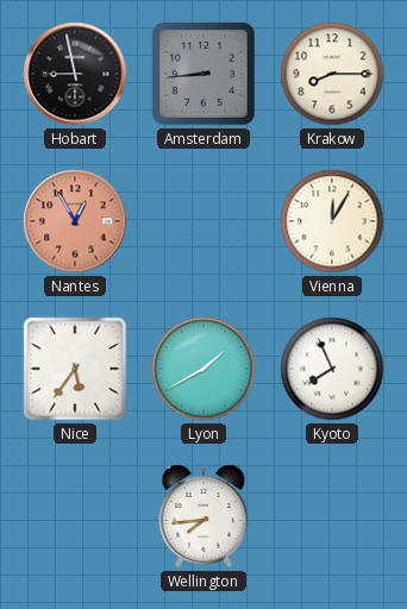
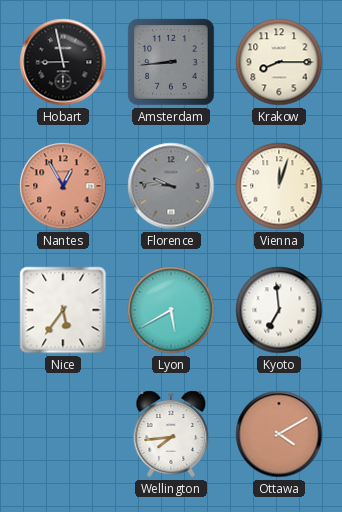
Florence: none -> 9:46
Vienna: 12:05 -> 12:03
Lyon: 1:40 -> 5:40
Kyoto: 7:56 -> 6:59
Ottawa: none -> 4:10
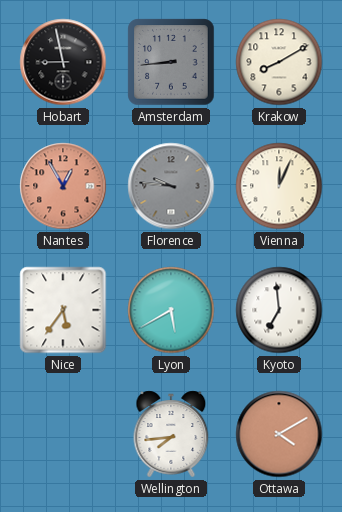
Krakow: 8:15 -> 8:10
Vienna: 12:03 -> 12:04
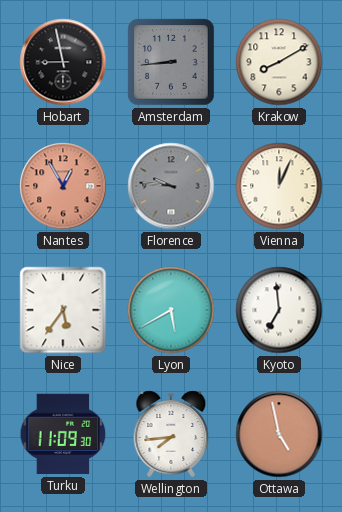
Turku: none -> 11:09
Ottawa: 4:10 -> 4:58
